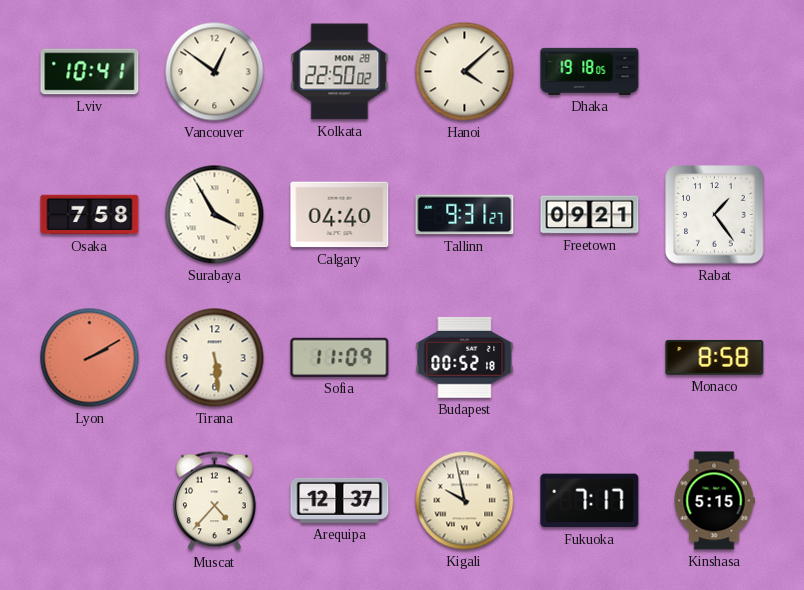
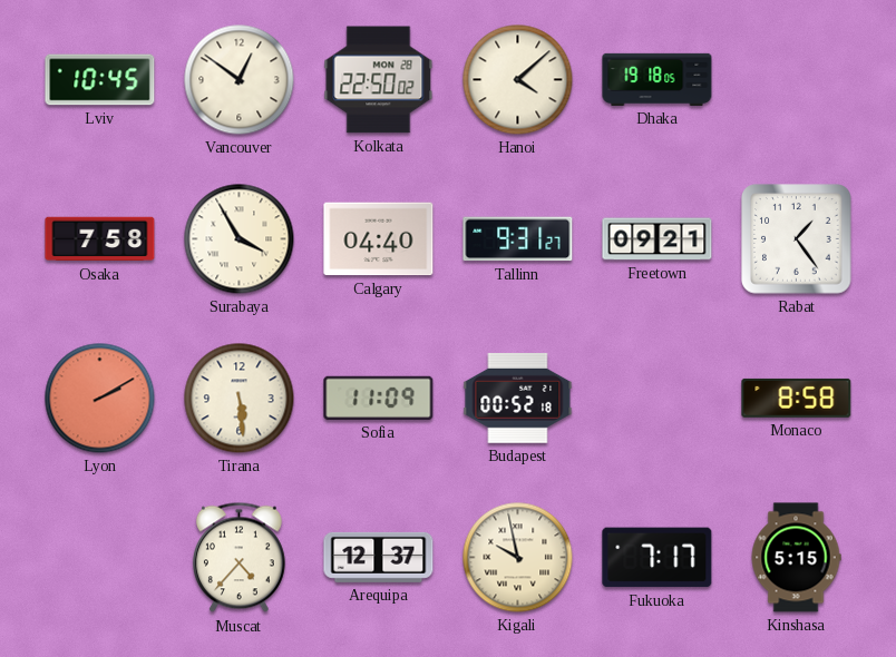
Lviv: 10:41 -> 10:45
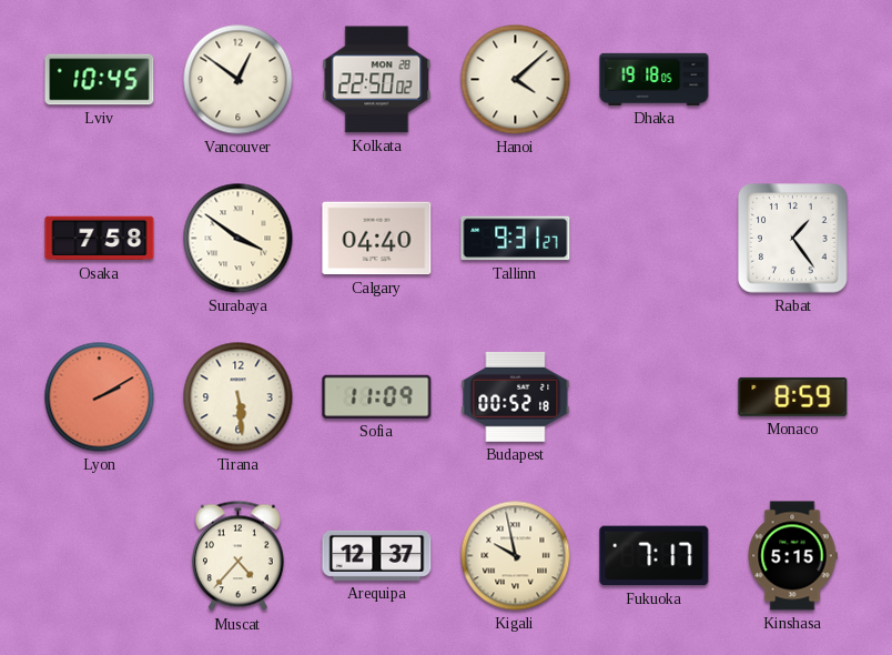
Surabaya: 3:55 -> 3:51
Freetown: 09:21 -> none
Monaco: 8:58 -> 8:59
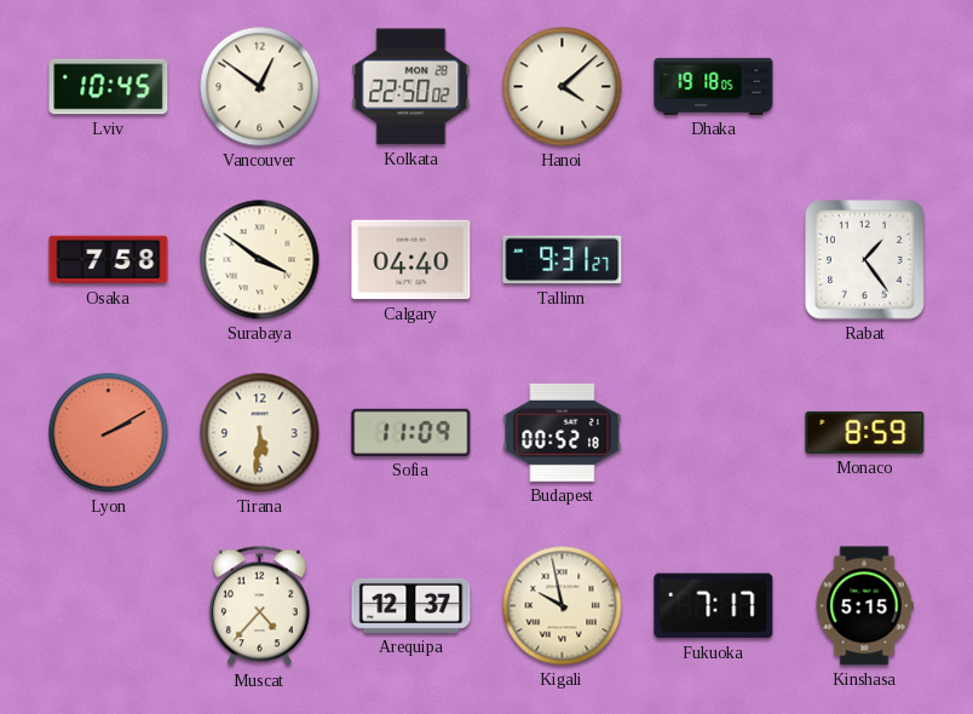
Tirana: 5:29 -> 5:31
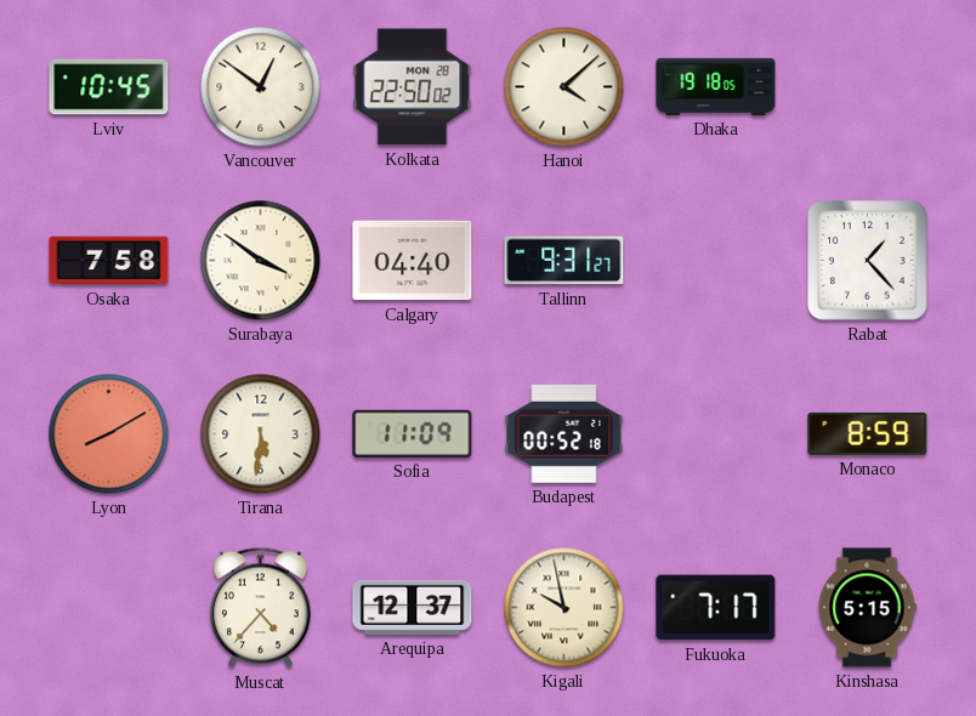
Rabat: 1:24 -> 1:23
Lyon: 2:10 -> 8:10
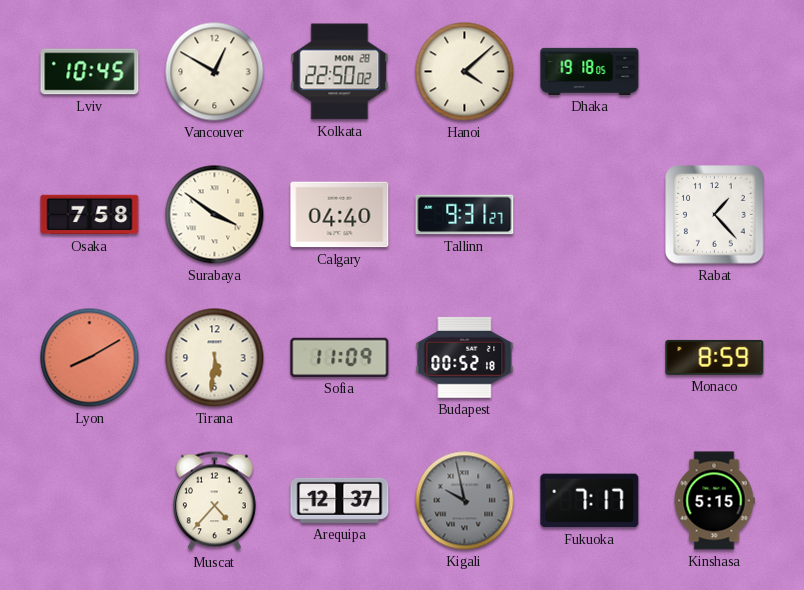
Vancouver: 12:51 -> 12:50
Kigali dial: cream -> grey
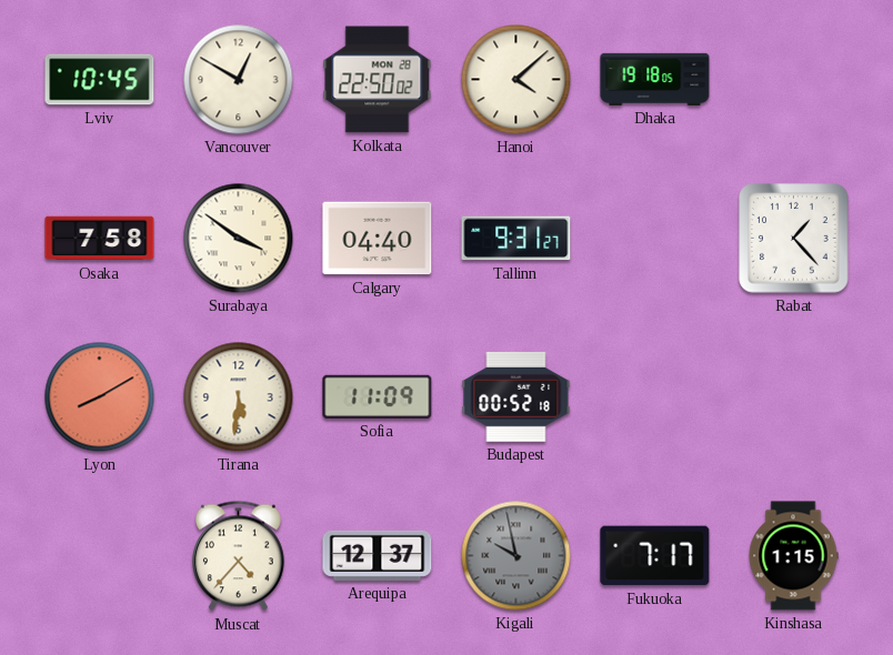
Monaco: 8:59 -> none
Kinshasa: 5:15 -> 1:15
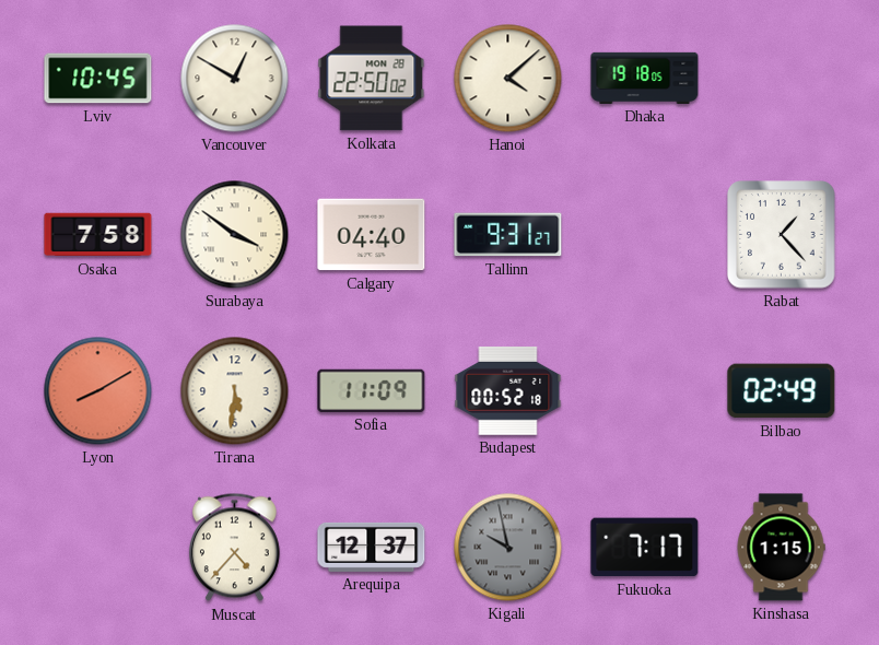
Bilbao: none -> 02:49
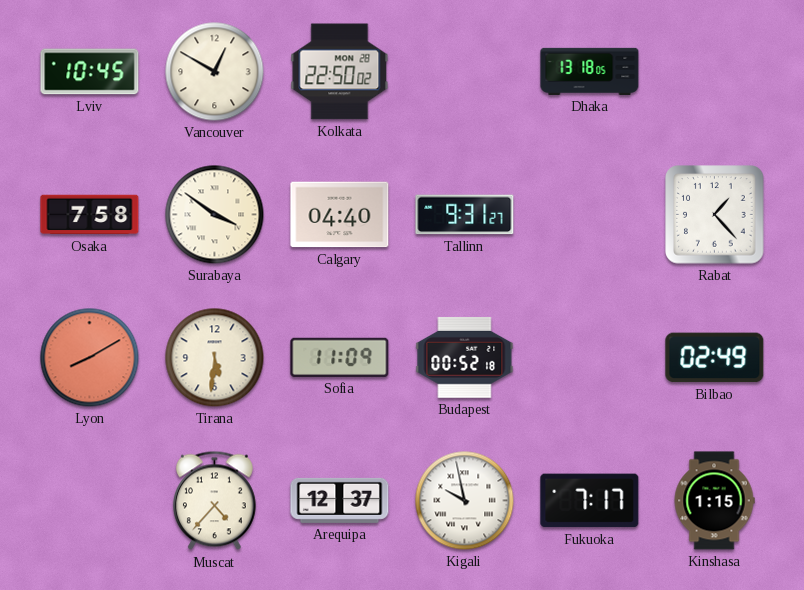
Hanoi: 4:08 -> none
Dhaka: 19:18 -> 13:18
Kigali dial: grey -> white
